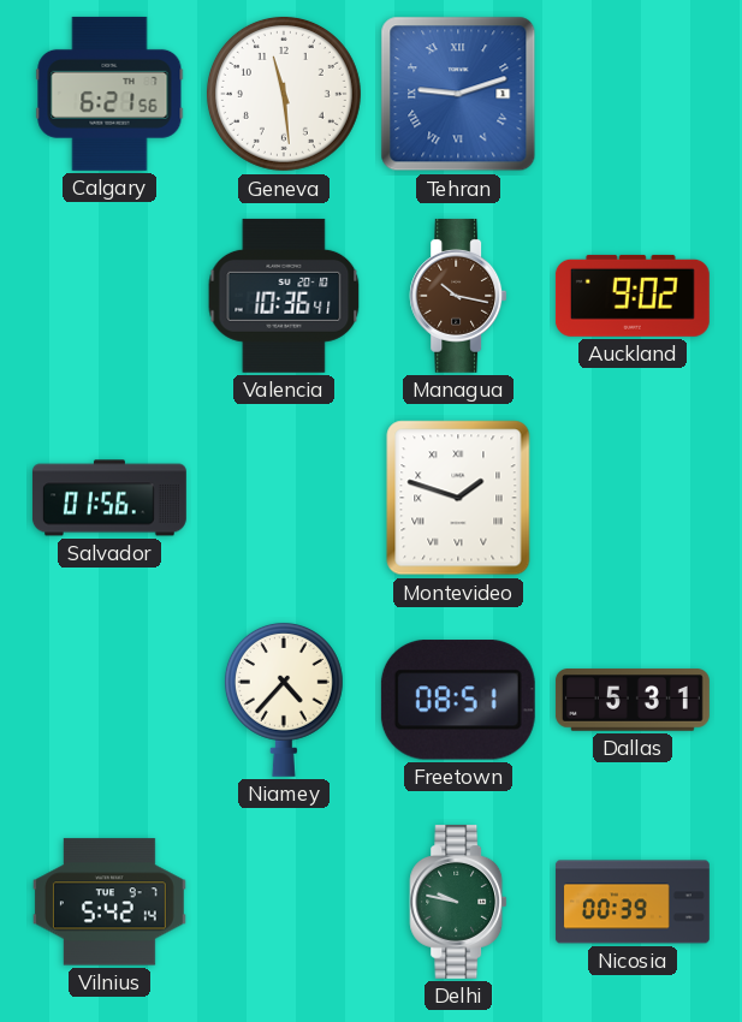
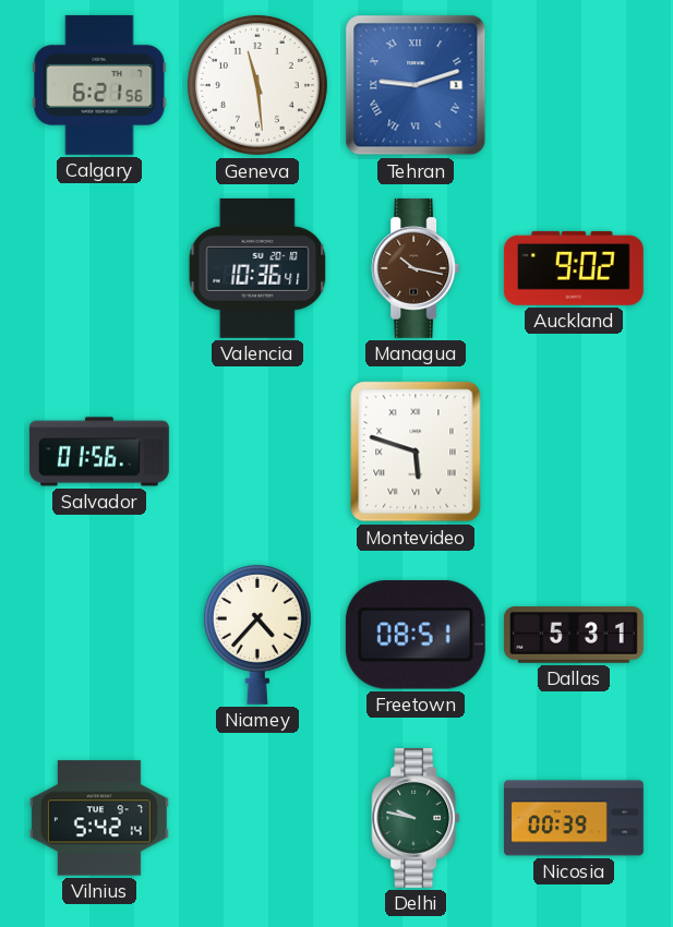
Montevideo: 1:48 -> 5:48
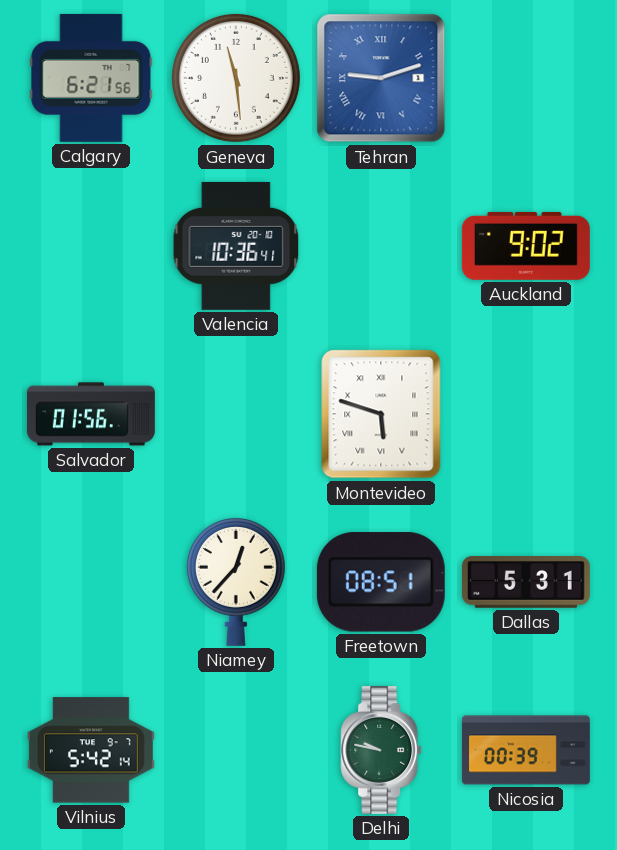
Managua: 10:17 -> none
Niamey: 4:37 -> 12:37
